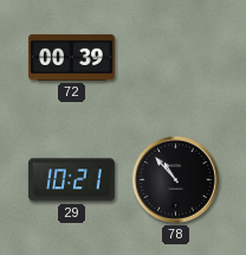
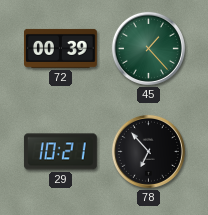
45: none -> 1:23
78: 10:53 -> 6:53
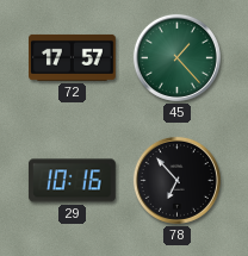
72: 00:39 -> 17:57
29: 10:21 -> 10:16
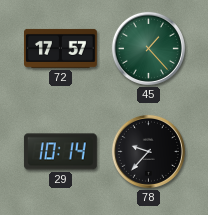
29: 10:16 -> 10:14
78: 6:53 -> 9:37
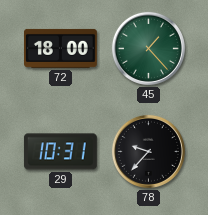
72: 17:57 -> 18:00
29: 10:14 -> 10:31
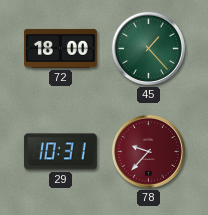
78 dial: black -> burgundy
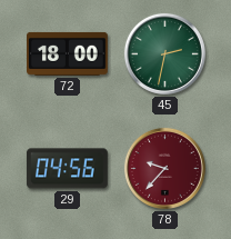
45: 1:23 -> 2:32
29: 10:31 -> 04:56
